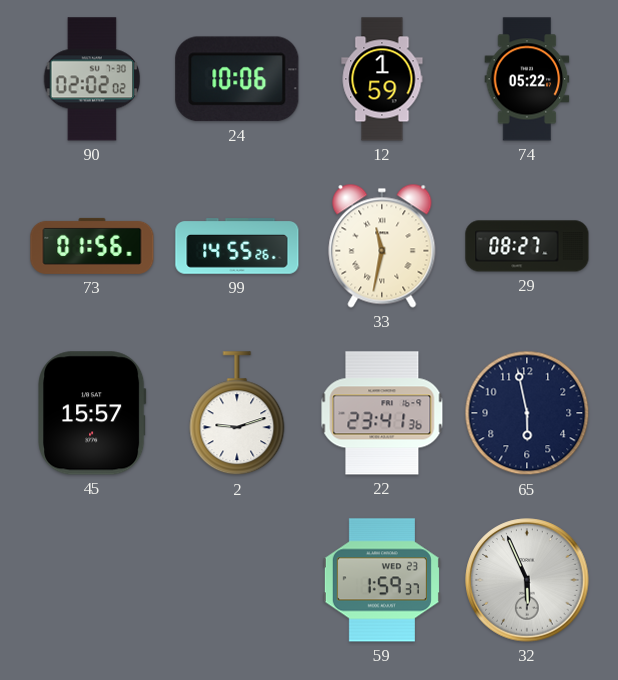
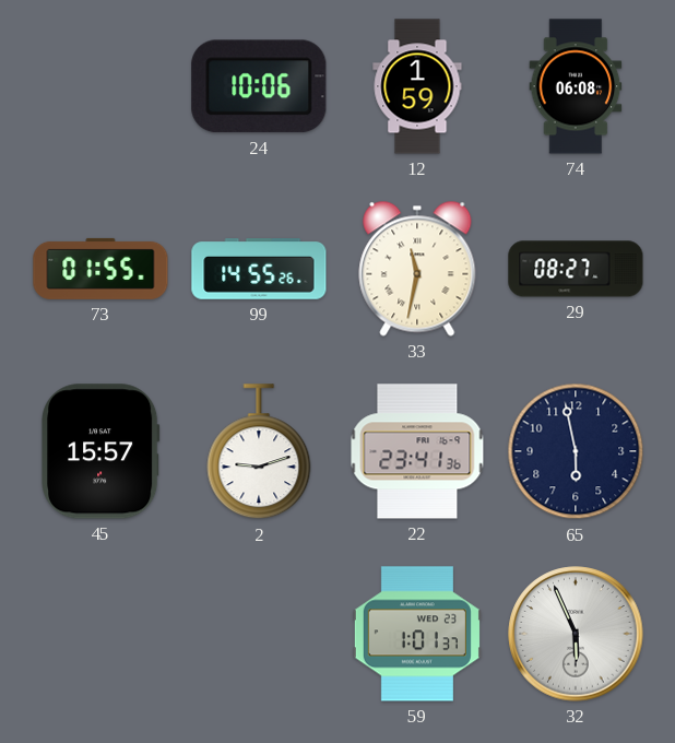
90: 02:02 -> none
74: 05:22 -> 06:08
73: 01:56 -> 01:55
59: 1:59 -> 1:01
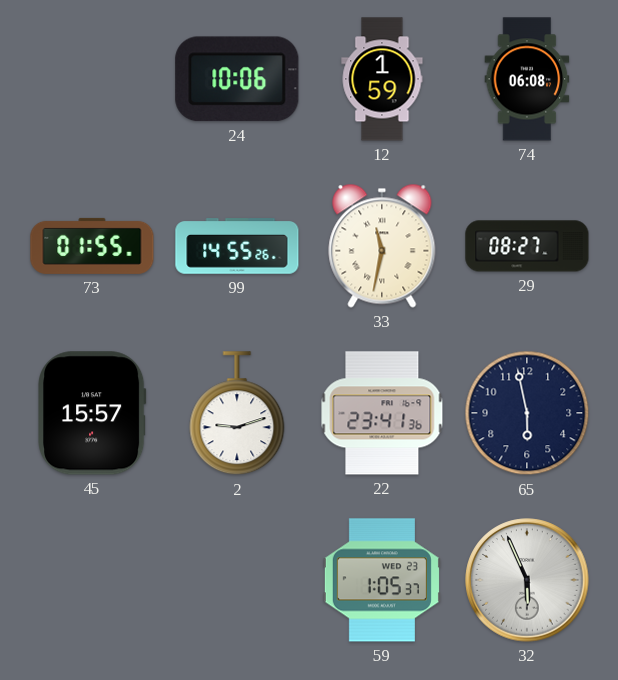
59: 1:01 -> 1:05
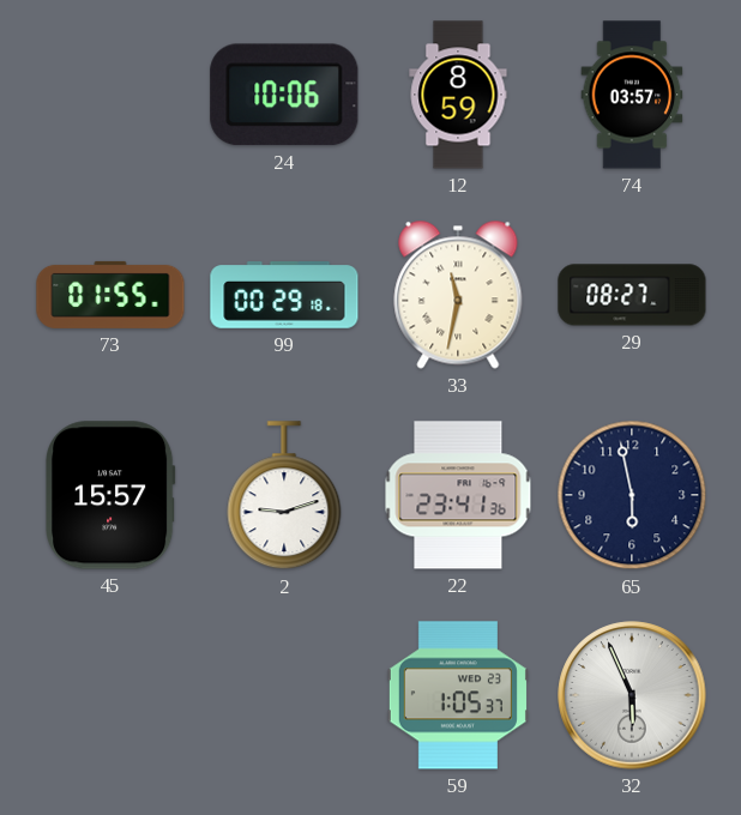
12: 1:59 -> 8:59
74: 06:08 -> 03:57
99: 14:55 -> 00:29
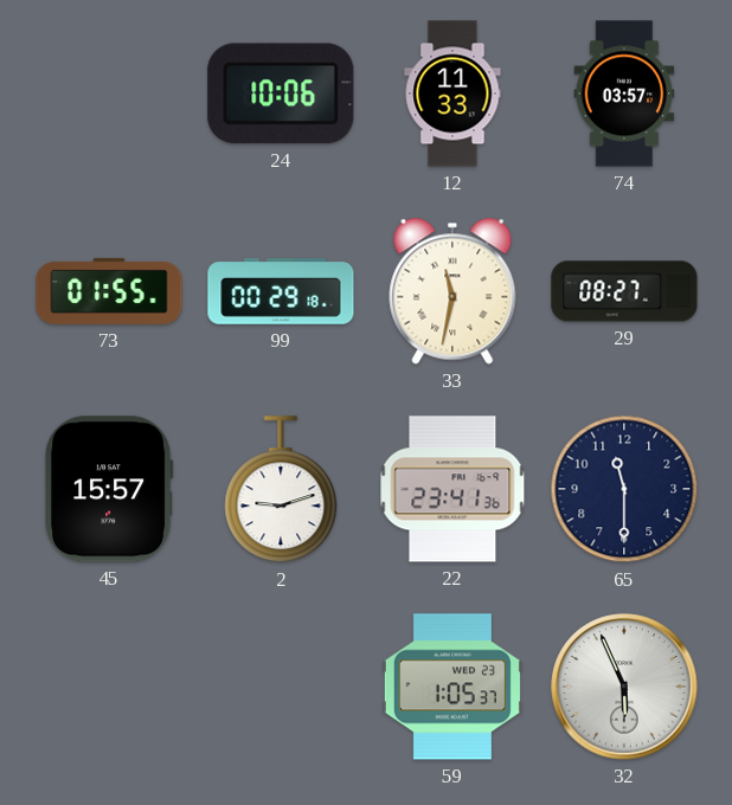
12: 8:59 -> 11:33
65: 5:58 -> 11:30
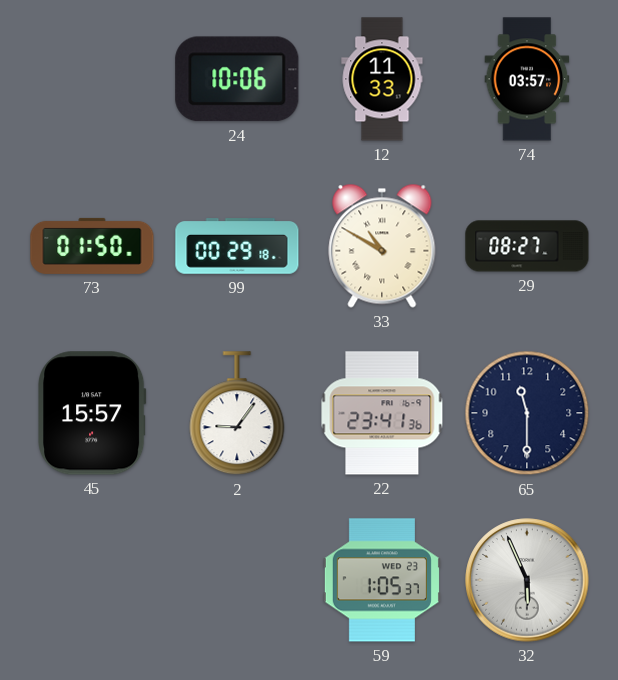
73: 01:55 -> 01:50
33: 11:32 -> 10:50
2: 9:12 -> 9:06
